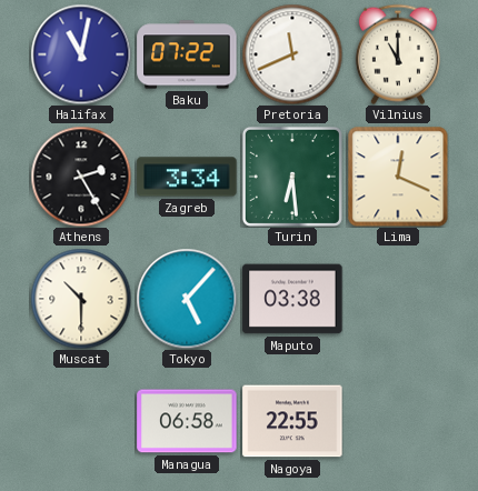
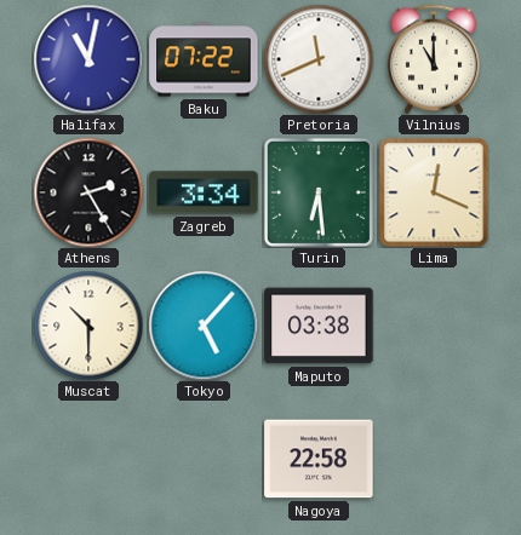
Managua: 06:58 -> none
Nagoya: 22:55 -> 22:58
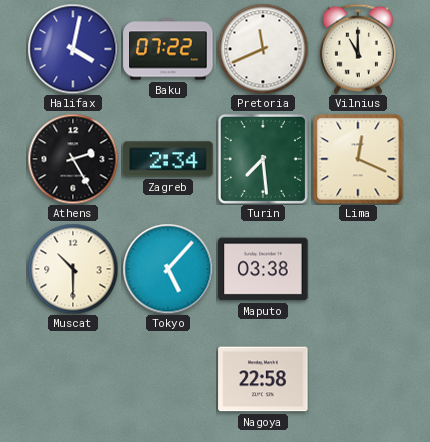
Halifax: 11:02 -> 4:02
Zagreb: 3:34 -> 2:34
Turin: 6:29 -> 7:29
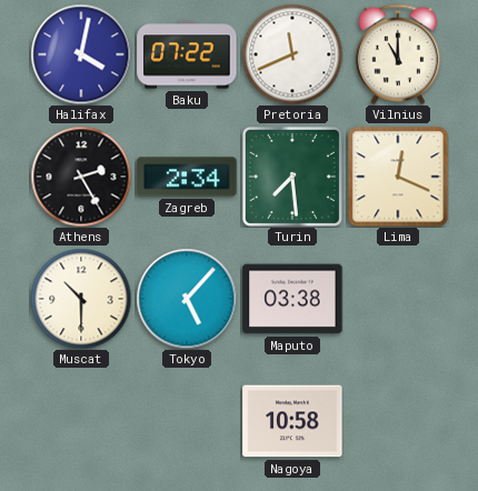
Nagoya: 22:58 -> 10:58
